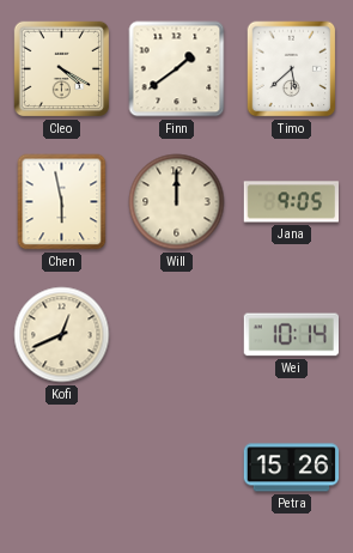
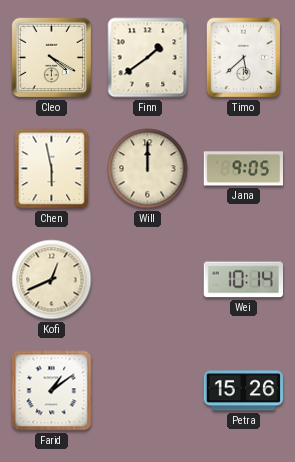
Farid: none -> 1:09
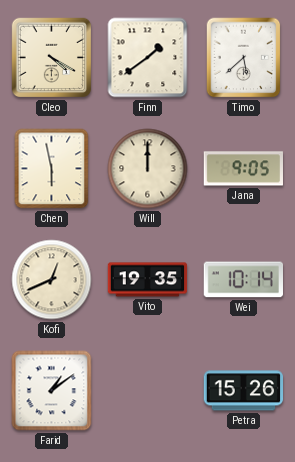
Vito: none -> 19:35
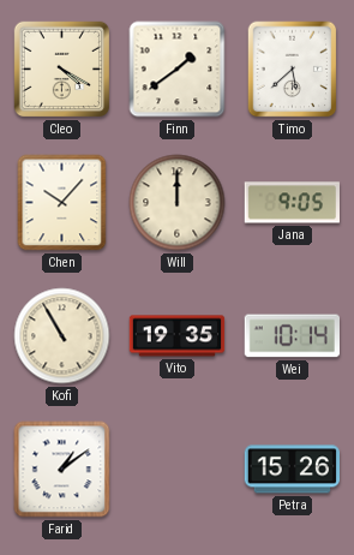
Chen: 5:58 -> 10:07
Kofi: 12:41 -> 10:55
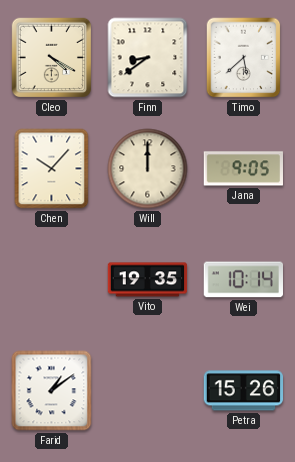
Finn: 1:39 -> 8:39
Kofi: 10:55 -> none
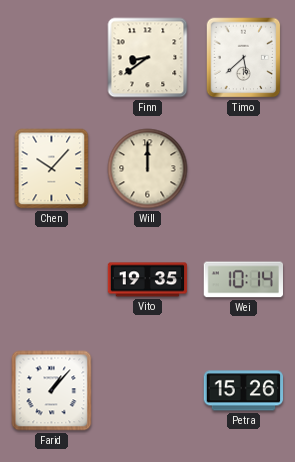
Cleo: 4:20 -> none
Jana: 9:05 -> none
Farid: 1:09 -> 1:07
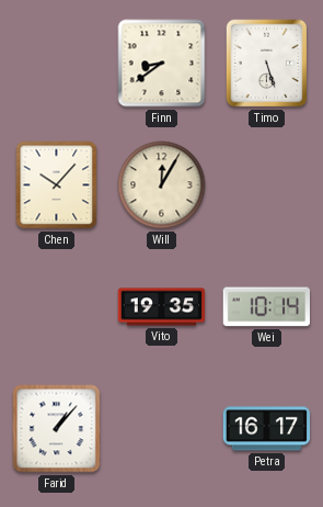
Timo: 5:38 -> 5:27
Will: 12:00 -> 12:05
Petra: 15:26 -> 16:17
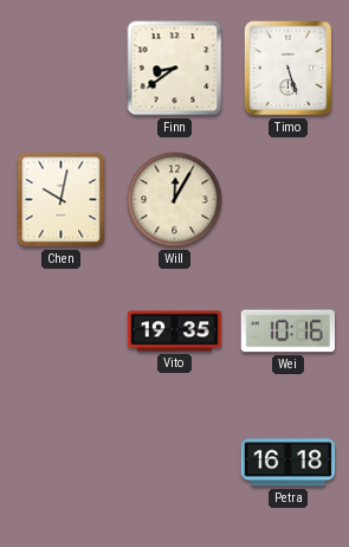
Chen: 10:07 -> 10:02
Wei: 10:14 -> 10:16
Farid: 1:07 -> none
Petra: 16:17 -> 16:18
